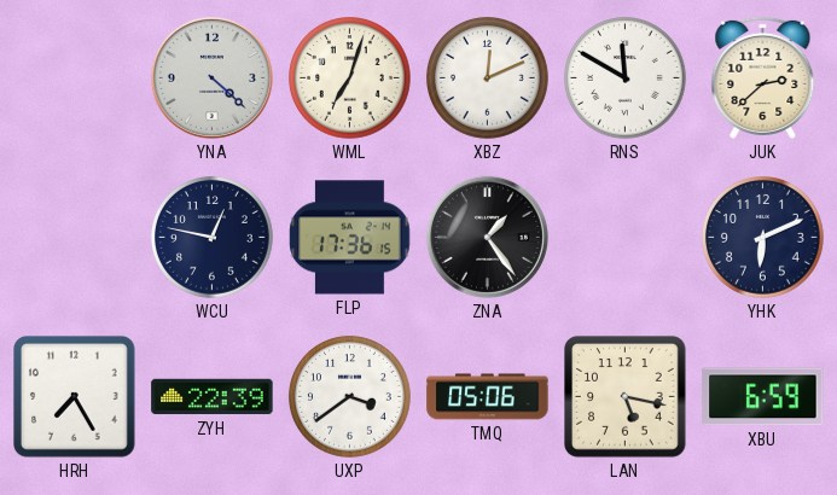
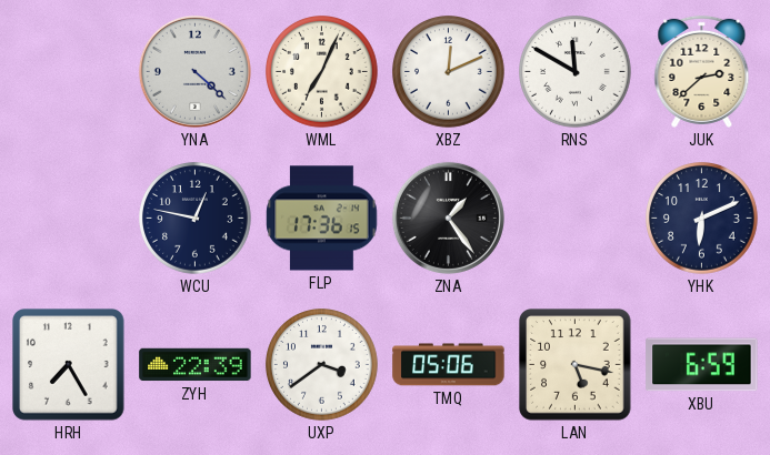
WML: 7:03 -> 7:04
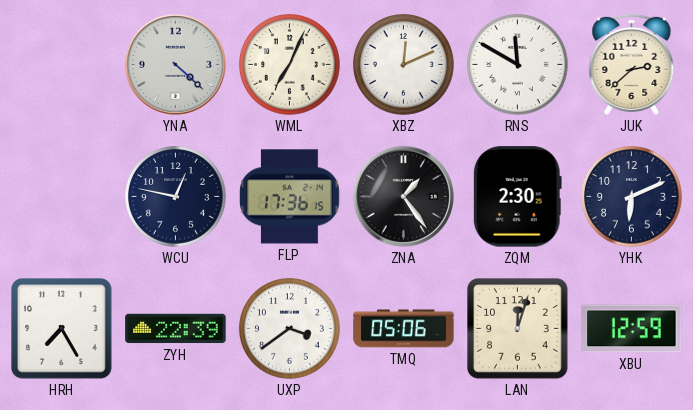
ZQM: none -> 2:30
LAN: 5:17 -> 12:03
XBU: 6:59 -> 12:59
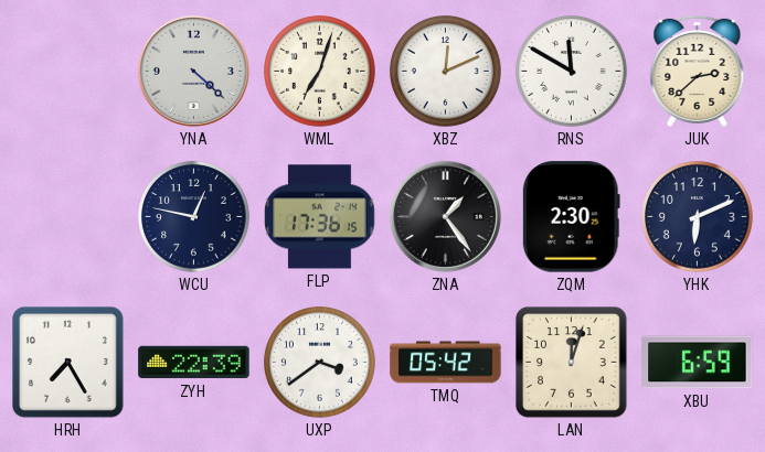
WML: 7:04 -> 7:03
TMQ: 05:06 -> 05:42
XBU: 12:59 -> 6:59
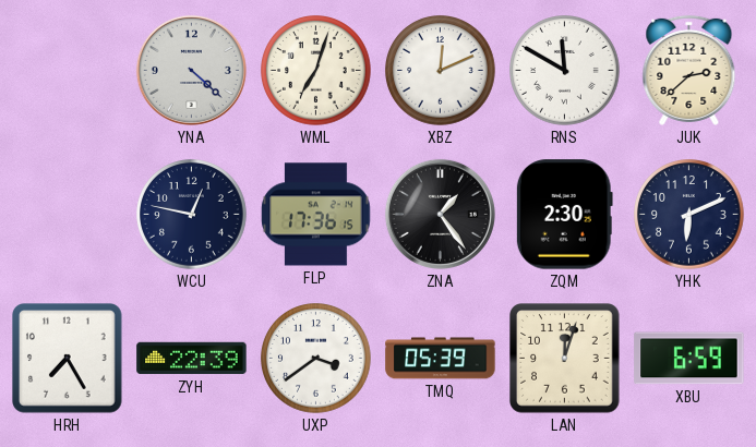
TMQ: 05:42 -> 05:39
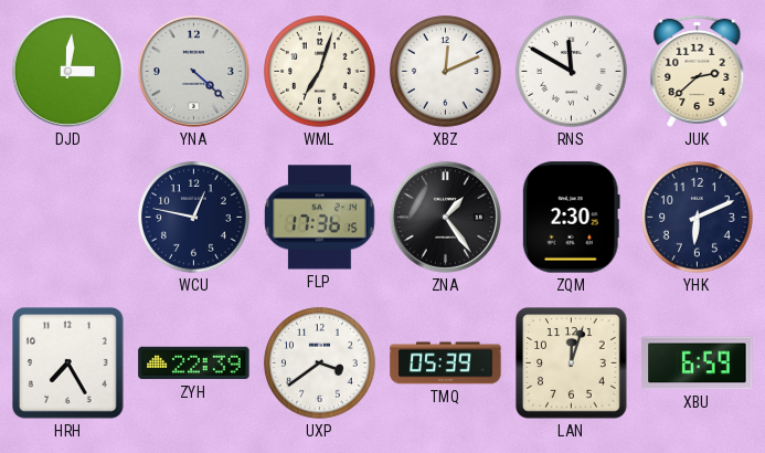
DJD: none -> 3:01
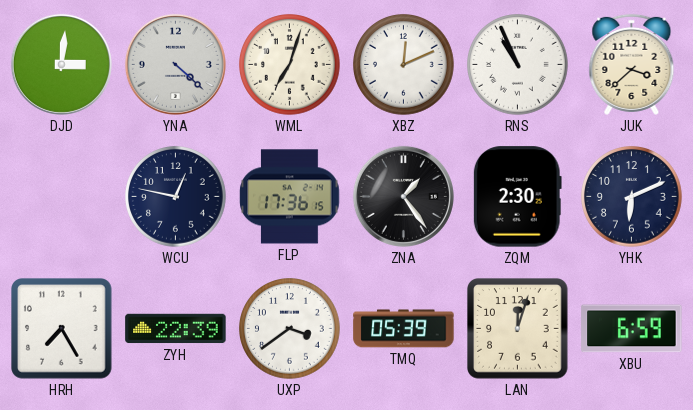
RNS: 11:50 -> 10:56
JUK: 2:38 -> 3:38
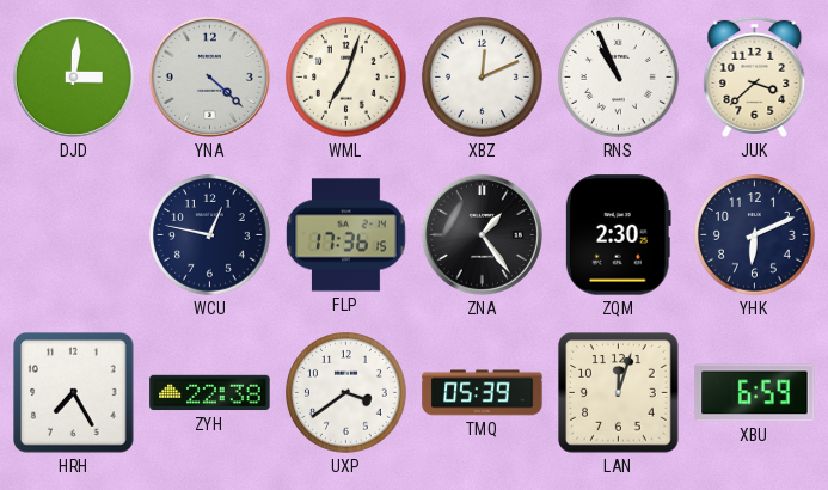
ZYH: 22:39 -> 22:38
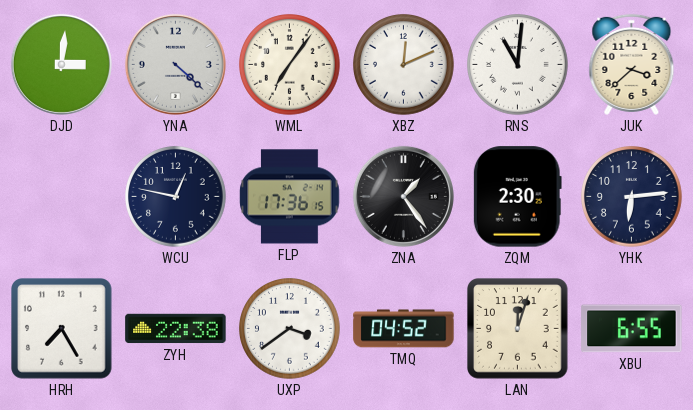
WML: 7:03 -> 7:06
RNS: 10:56 -> 11:01
YHK: 6:11 -> 6:14
TMQ: 05:39 -> 04:52
XBU: 6:59 -> 6:55
